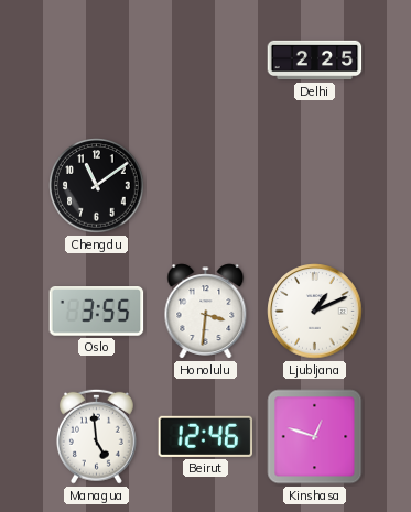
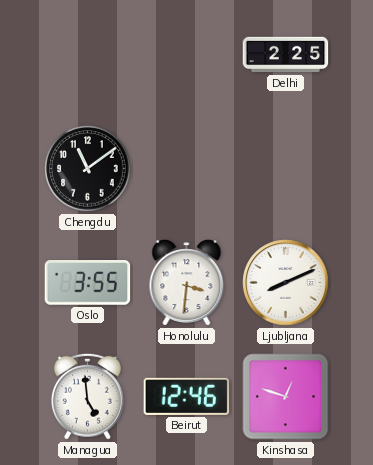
Ljubljana: 1:11 -> 8:11
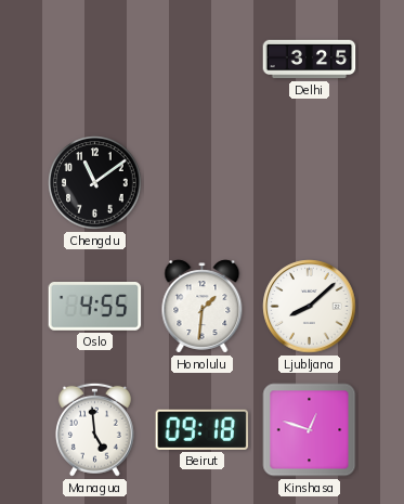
Delhi: 2:25 -> 3:25
Oslo: 3:55 -> 4:55
Honolulu: 3:31 -> 1:31
Ljubljana: 8:11 -> 8:08
Beirut: 12:46 -> 09:18
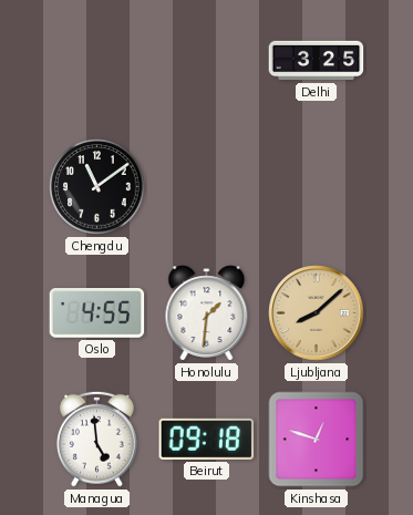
Ljubljana dial: white -> champagne
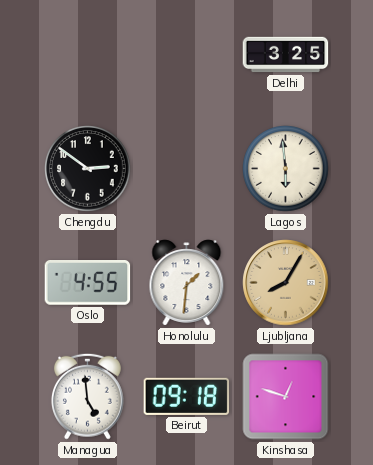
Chengdu: 11:09 -> 2:51
Lagos: none -> 5:59
Ljubljana: 8:08 -> 8:05
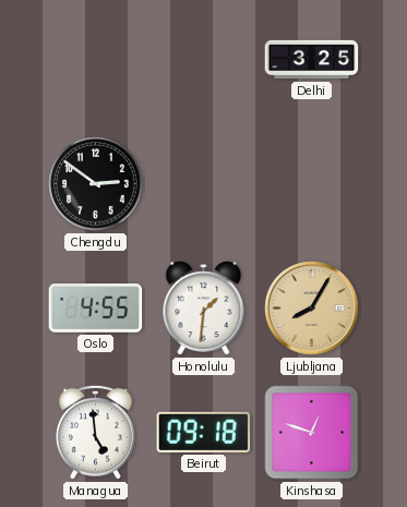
Lagos: 5:59 -> none
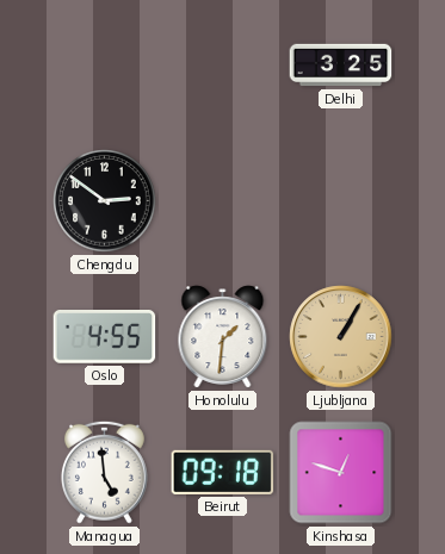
Ljubljana: 8:05 -> 1:05
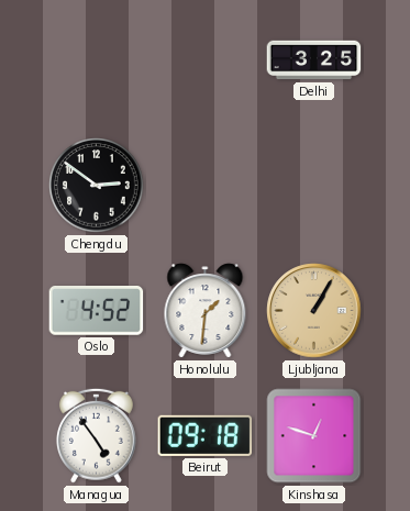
Oslo: 4:55 -> 4:52
Managua: 4:59 -> 4:54
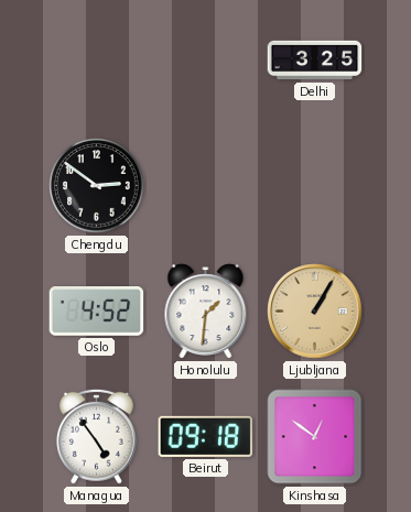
Kinshasa: 12:48 -> 12:51
